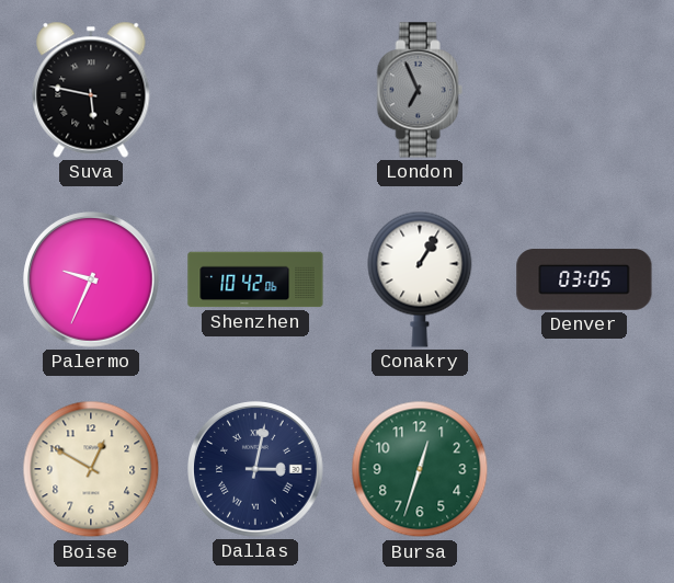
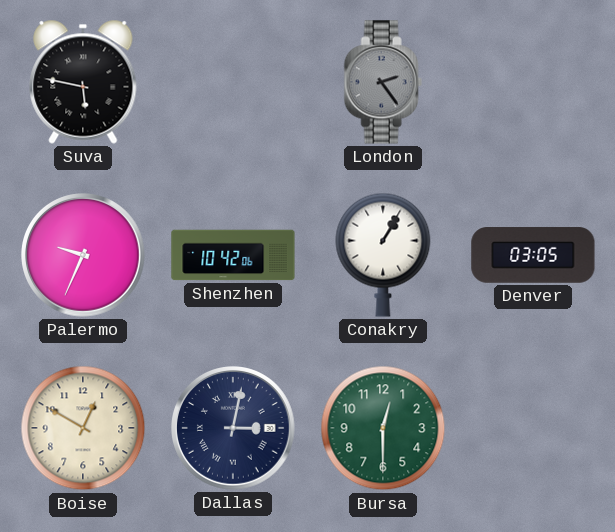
London: 6:56 -> 2:24
Bursa: 12:33 -> 12:30
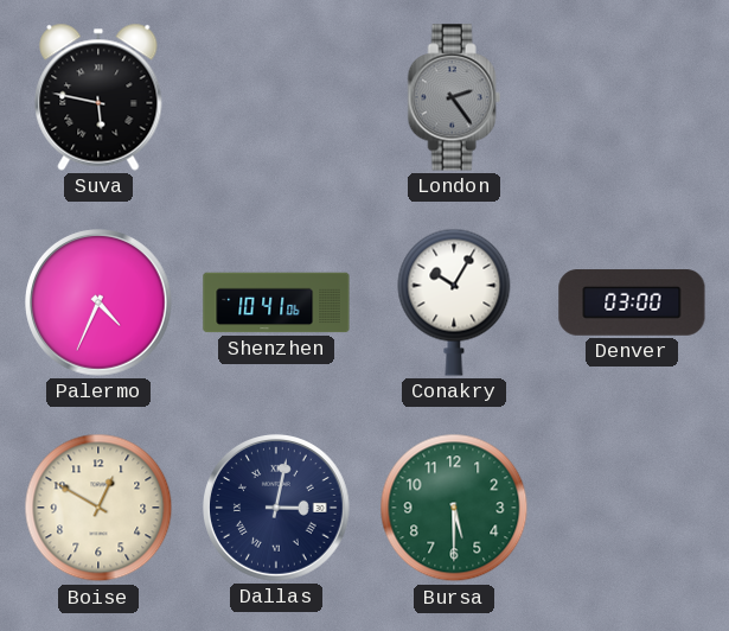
Palermo: 9:34 -> 4:34
Shenzhen: 10:42 -> 10:41
Conakry: 1:05 -> 10:05
Denver: 03:05 -> 03:00
Bursa: 12:30 -> 5:30
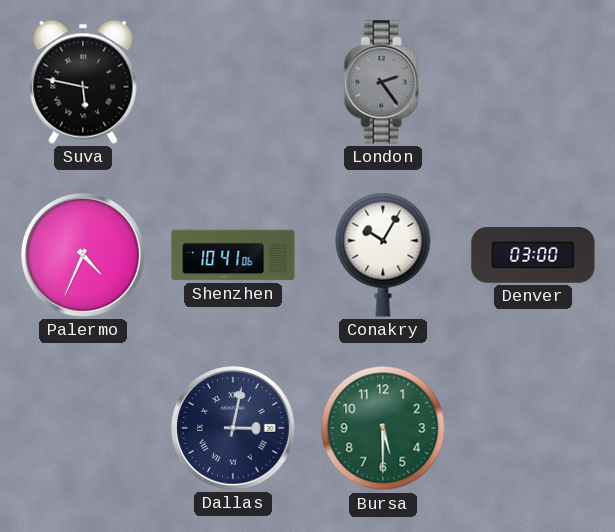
Boise: 12:50 -> none
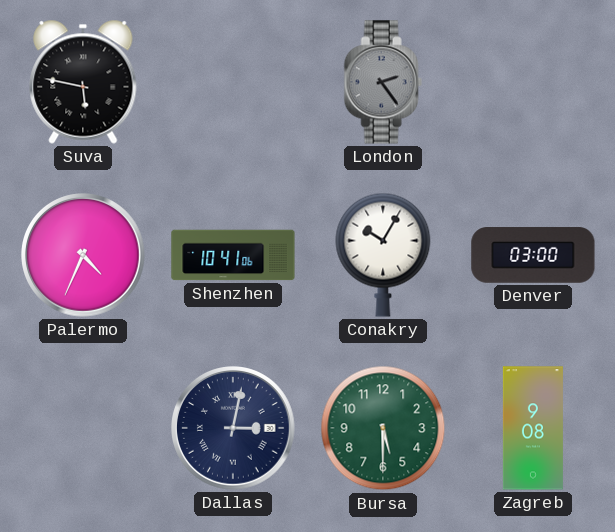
Zagreb: none -> 9:08
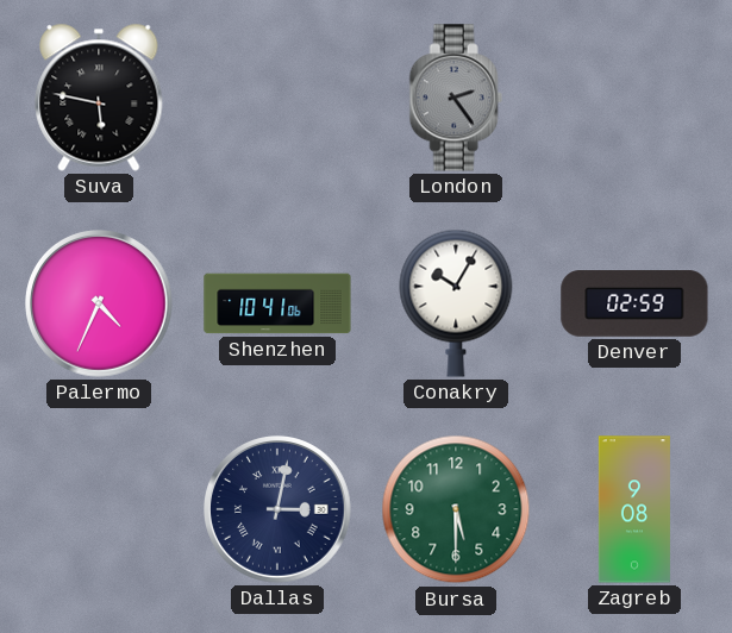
Denver: 03:00 -> 02:59
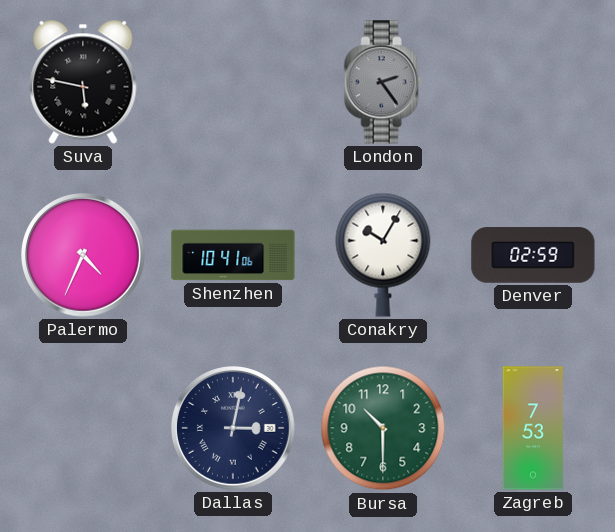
Bursa: 5:30 -> 10:30
Zagreb: 9:08 -> 7:53
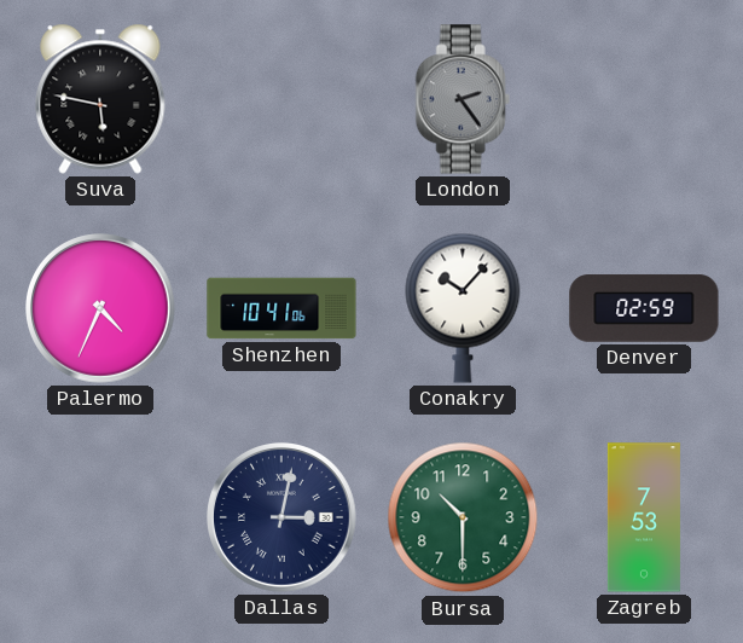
Conakry: 10:05 -> 10:07
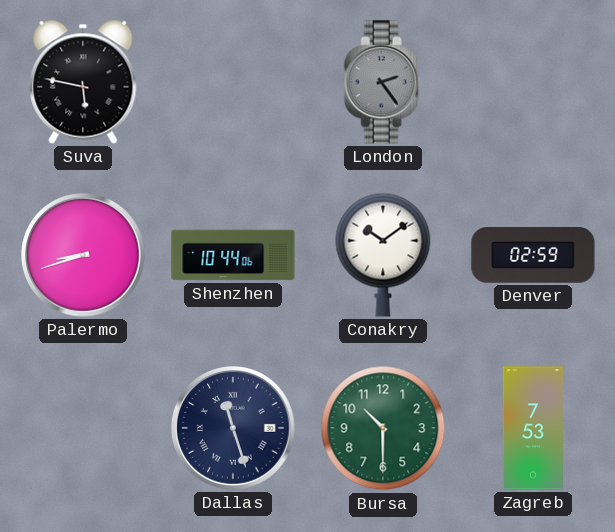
Palermo: 4:34 -> 8:42
Shenzhen: 10:41 -> 10:44
Conakry: 10:07 -> 10:09
Dallas: 3:02 -> 11:27
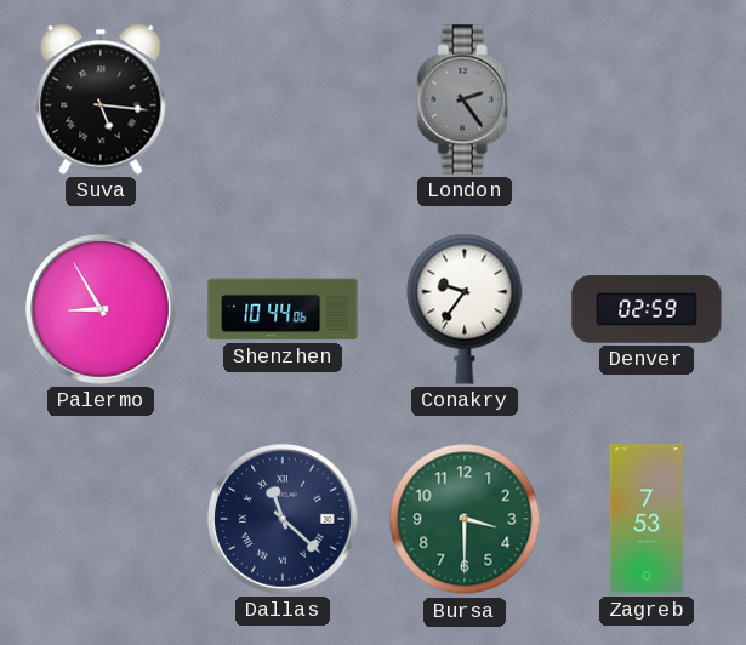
Suva: 5:47 -> 5:16
Palermo: 8:42 -> 8:55
Conakry: 10:09 -> 9:36
Dallas: 11:27 -> 11:22
Bursa: 10:30 -> 3:30
